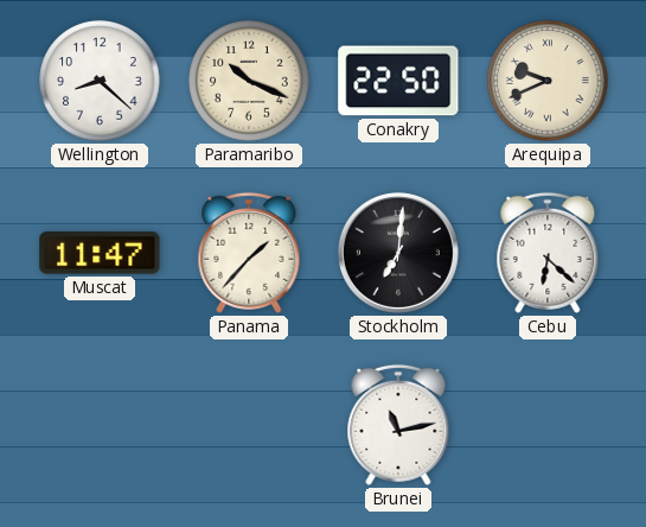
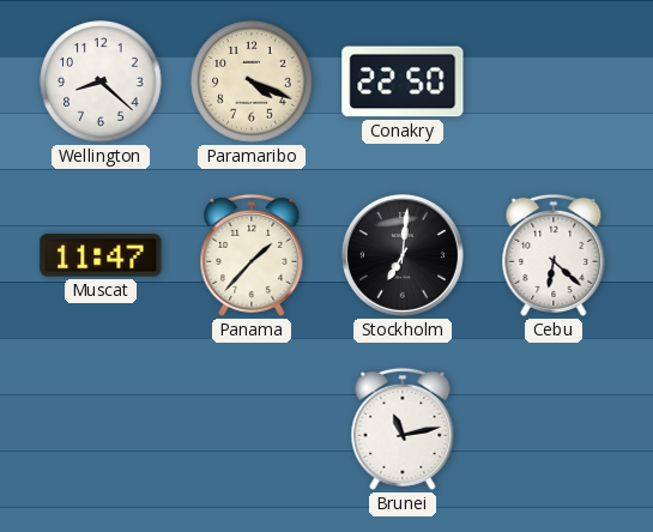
Paramaribo: 10:19 -> 4:19
Arequipa: 9:41 -> none
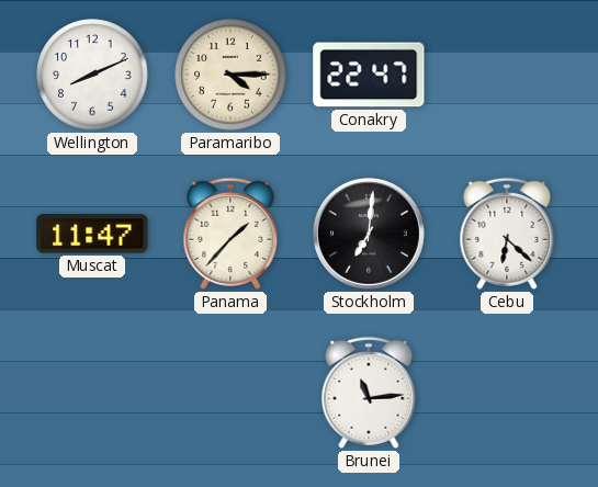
Wellington: 8:22 -> 8:11
Paramaribo: 4:19 -> 4:15
Conakry: 22:50 -> 22:47
Brunei: 11:13 -> 11:14
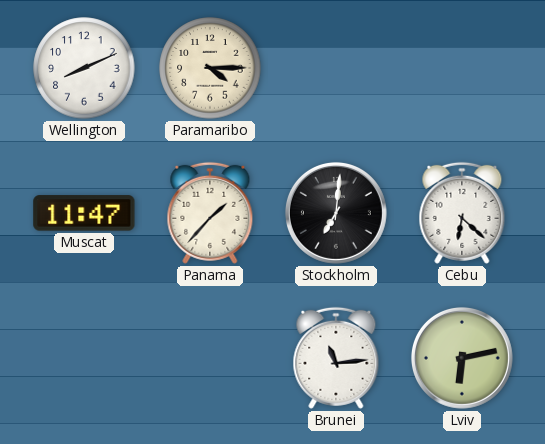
Conakry: 22:47 -> none
Lviv: none -> 6:13
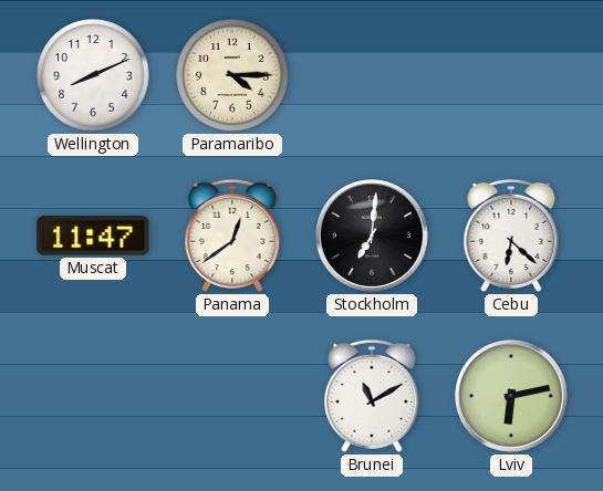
Panama: 1:37 -> 12:39
Brunei: 11:14 -> 11:10
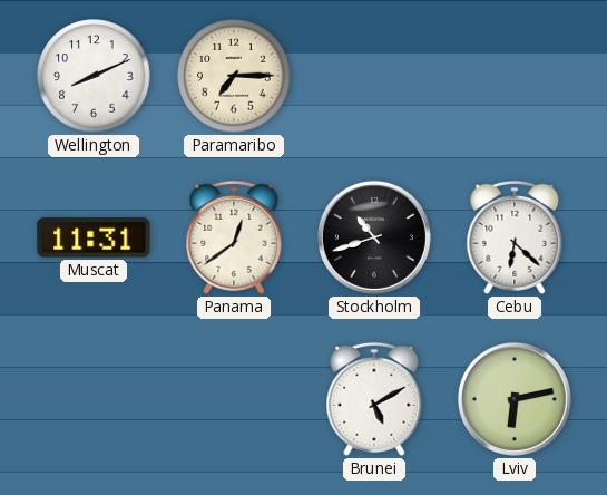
Paramaribo: 4:15 -> 7:15
Muscat: 11:47 -> 11:31
Stockholm: 7:01 -> 10:42
Brunei: 11:10 -> 5:10
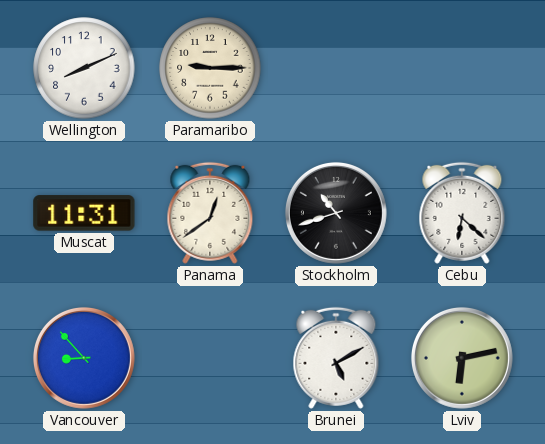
Paramaribo: 7:15 -> 9:15
Vancouver: none -> 8:53
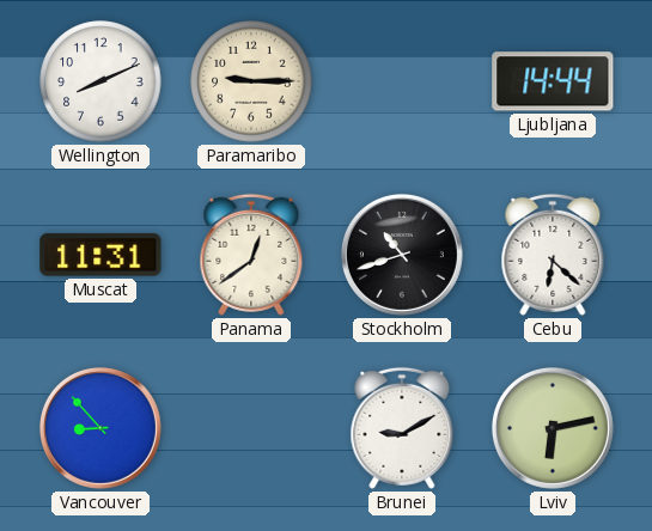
Ljubljana: none -> 14:44
Brunei: 5:10 -> 9:10
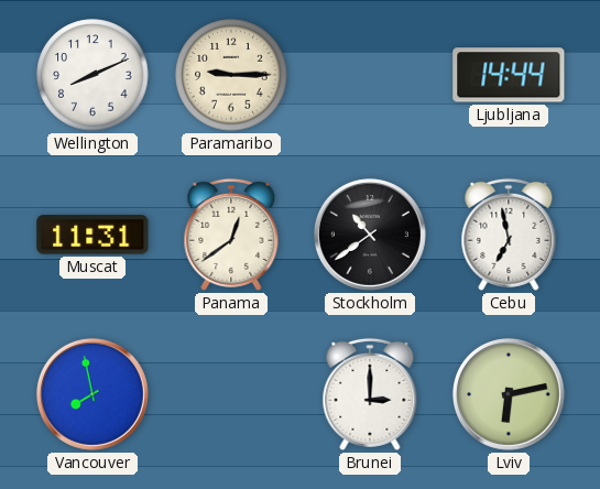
Stockholm: 10:42 -> 10:39
Cebu: 6:22 -> 6:58
Vancouver: 8:53 -> 7:58
Brunei: 9:10 -> 3:00
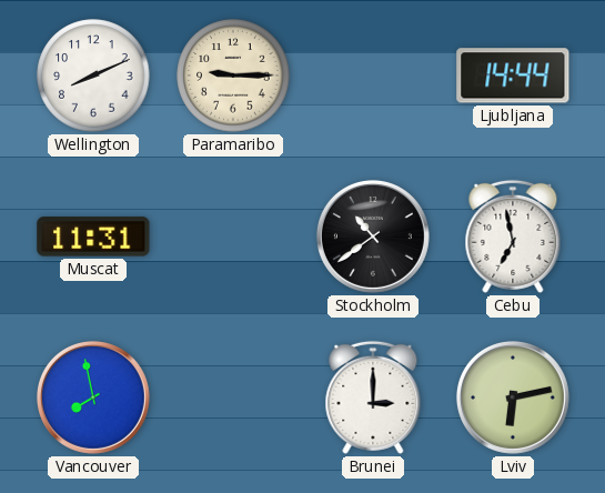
Panama: 12:39 -> none
